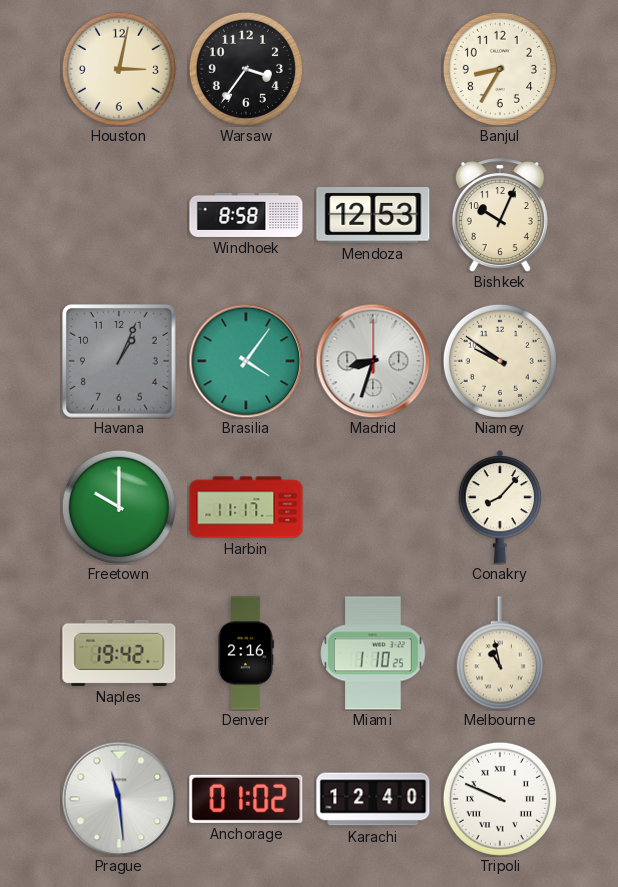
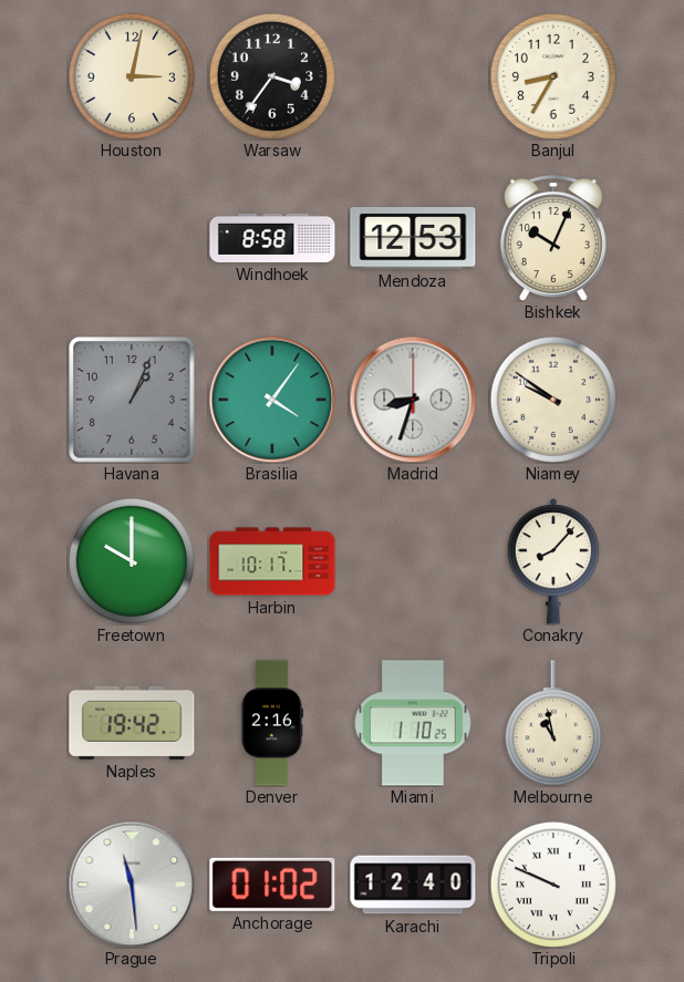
Harbin: 11:17 -> 10:17
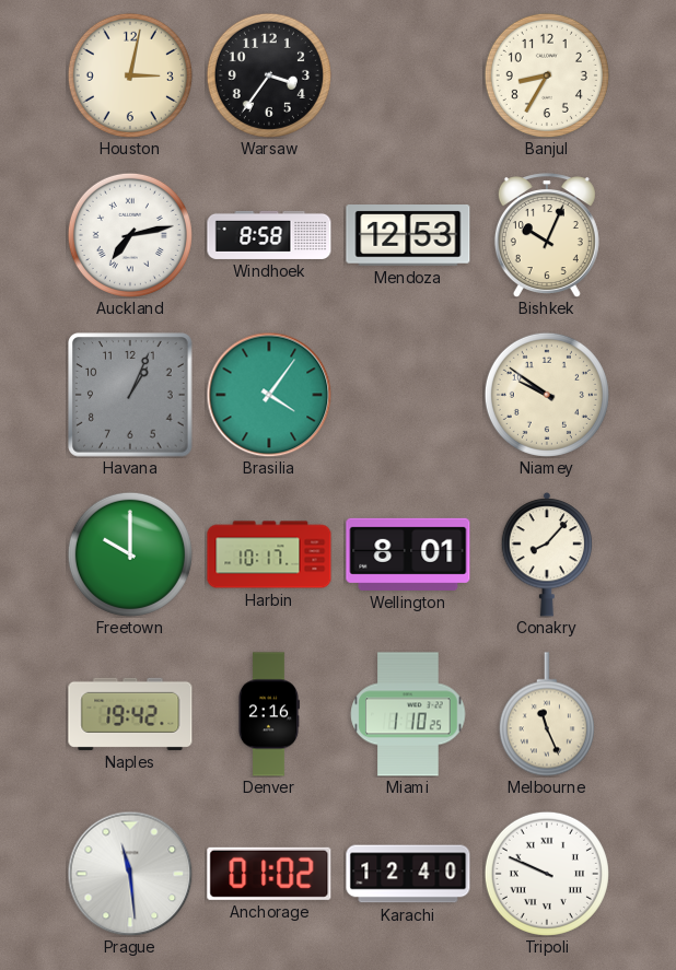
Auckland: none -> 7:13
Madrid: 8:33 -> none
Wellington: none -> 8:01
Melbourne: 10:58 -> 11:26
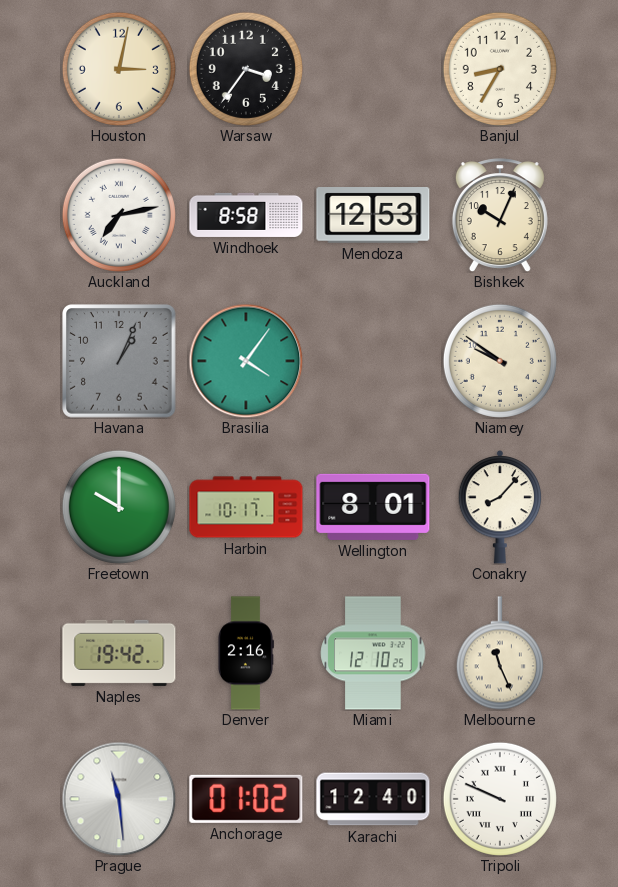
Miami: 1:10 -> 12:10
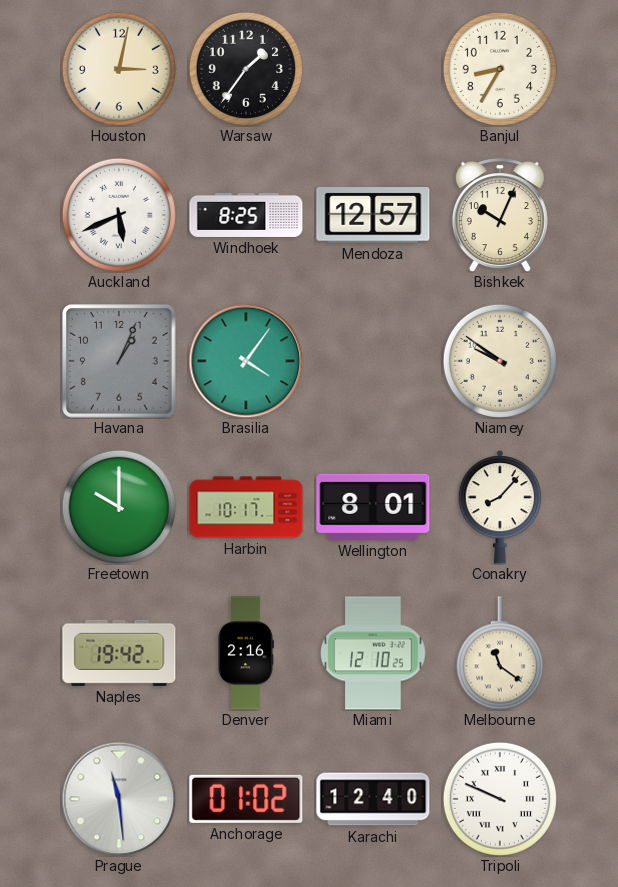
Warsaw: 3:36 -> 1:36
Auckland: 7:13 -> 5:41
Windhoek: 8:58 -> 8:25
Mendoza: 12:53 -> 12:57
Melbourne: 11:26 -> 11:21
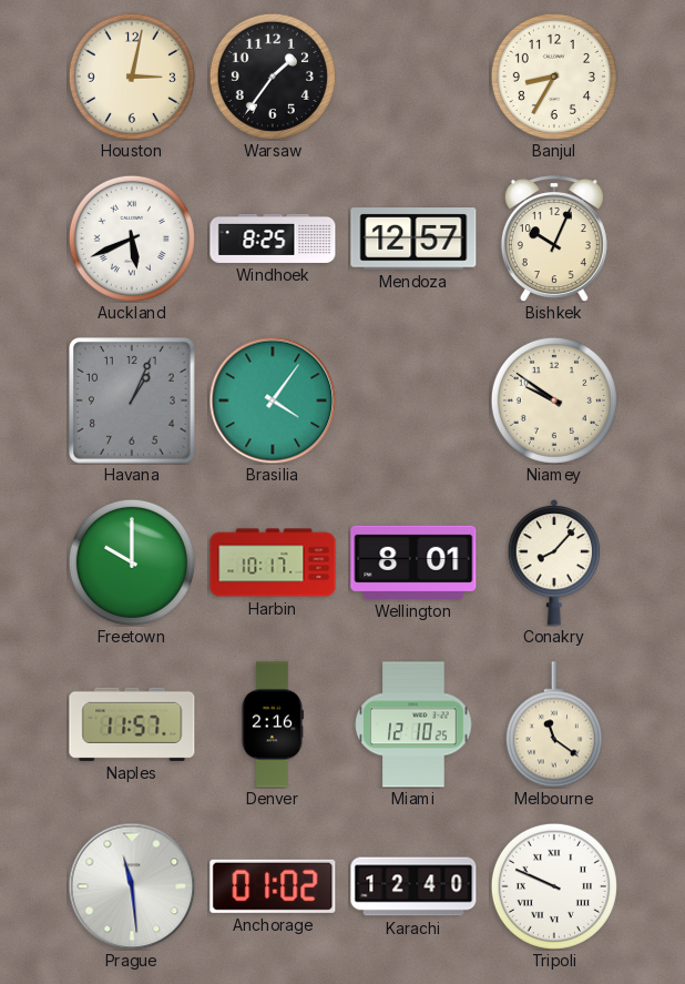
Naples: 19:42 -> 11:57
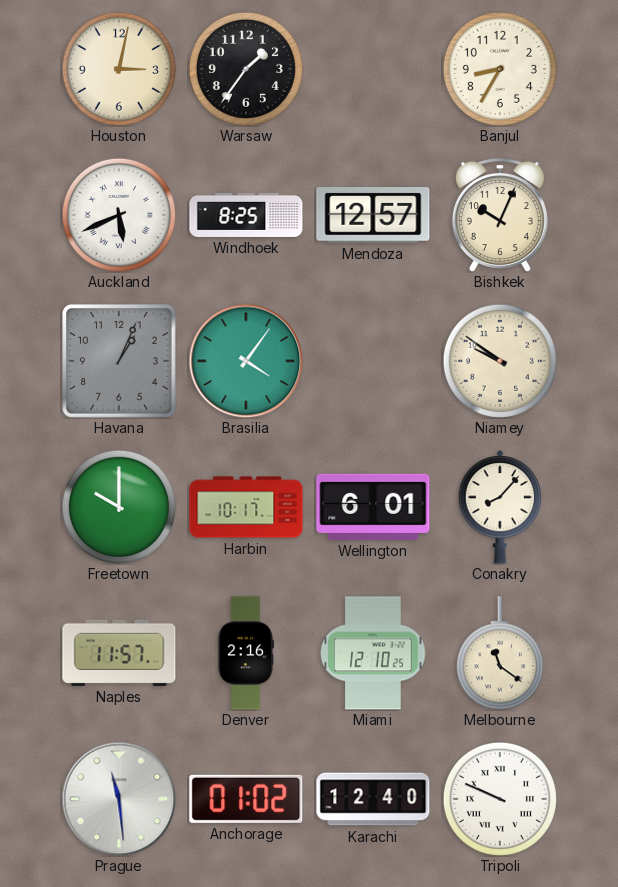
Wellington: 8:01 -> 6:01
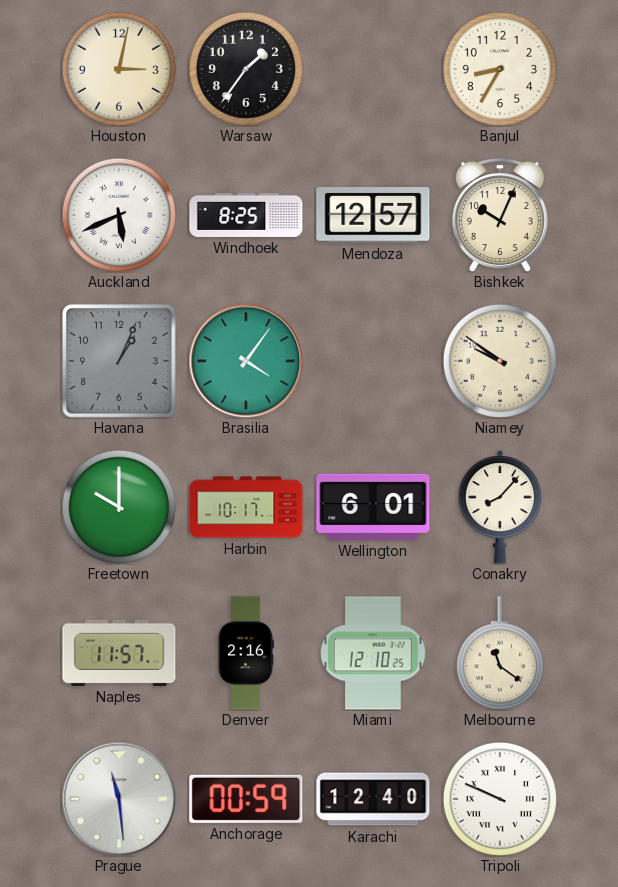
Anchorage: 01:02 -> 00:59
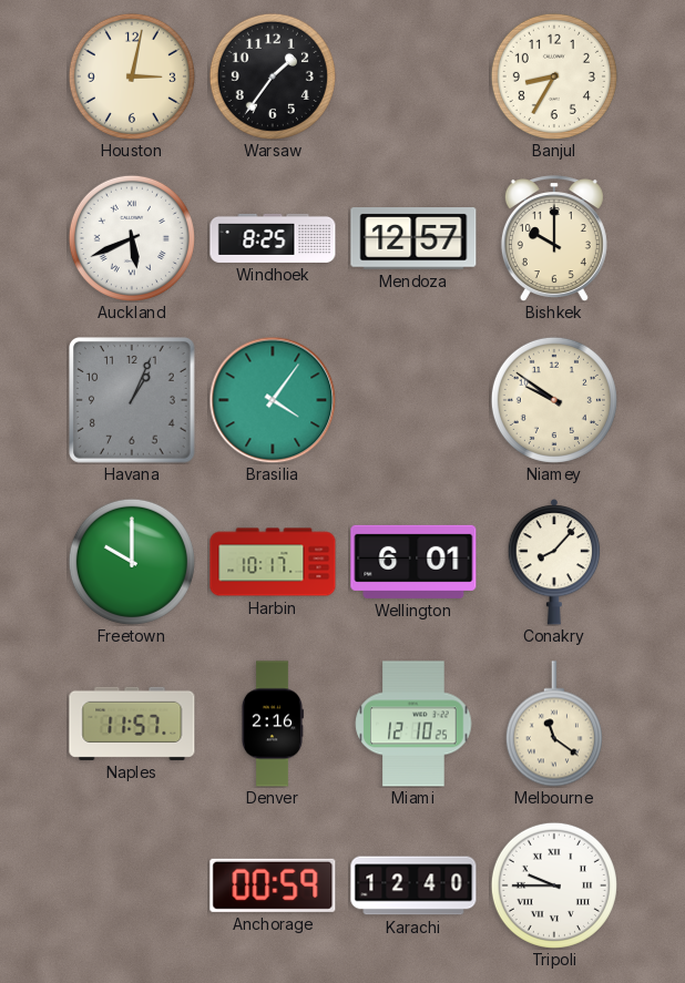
Bishkek: 10:04 -> 10:00
Prague: 11:29 -> none
Tripoli: 9:49 -> 9:45
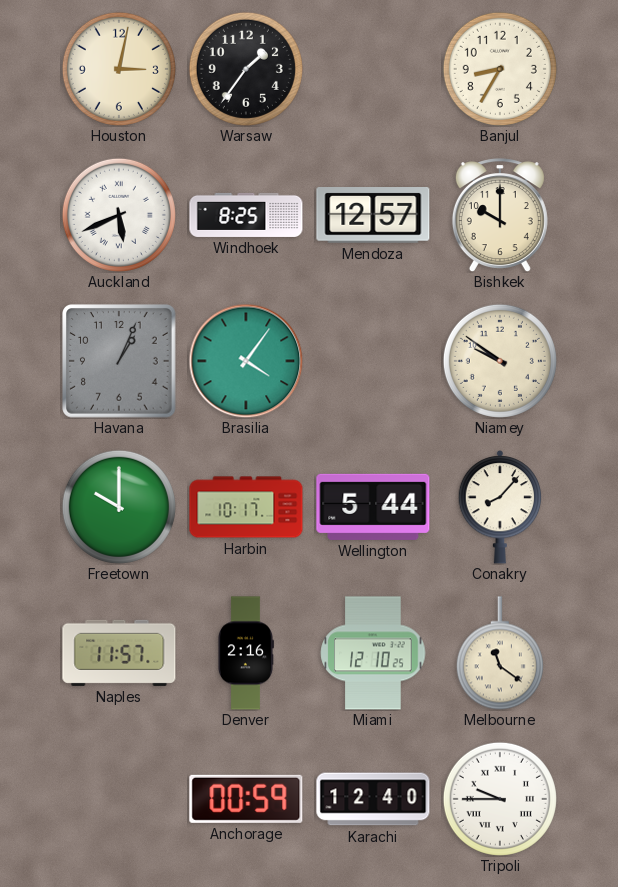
Wellington: 6:01 -> 5:44
